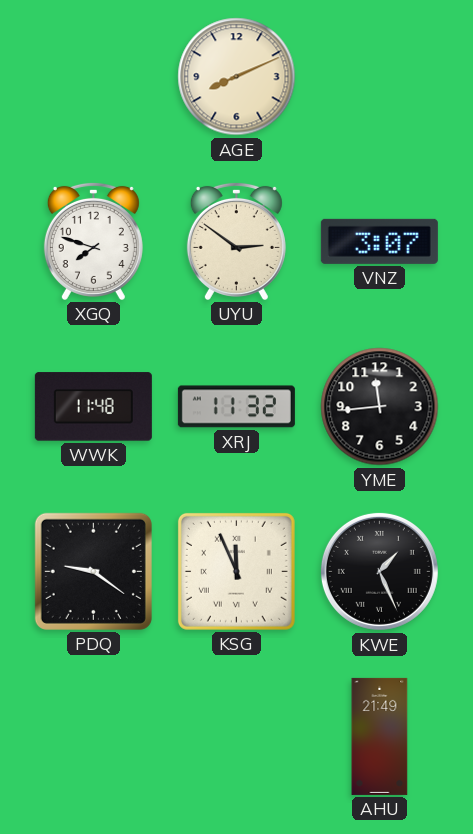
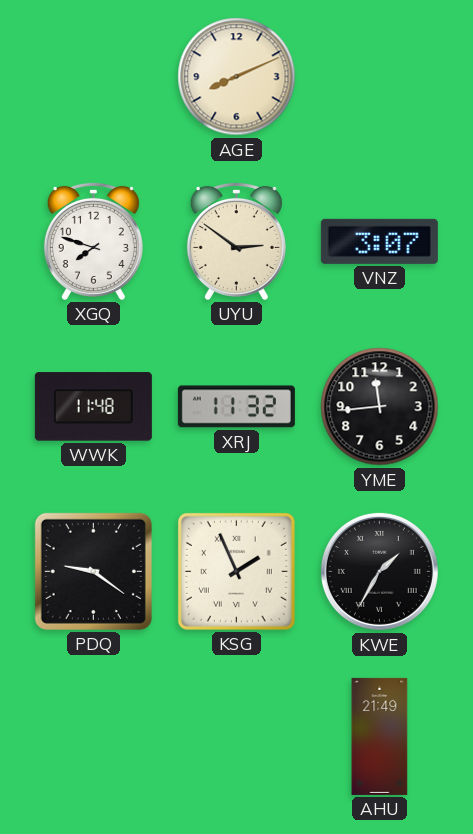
KSG: 11:56 -> 1:56
KWE: 1:26 -> 1:35
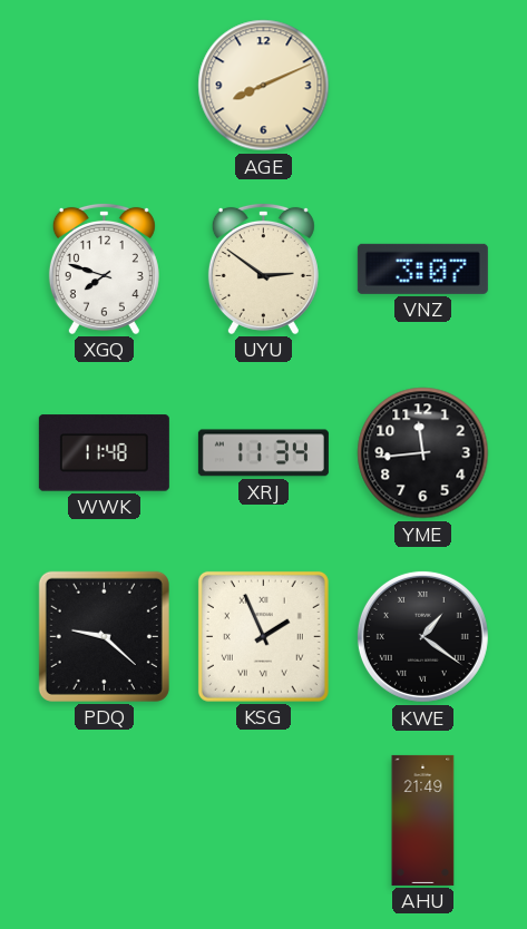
XRJ: 11:32 -> 11:34
PDQ: 9:21 -> 9:22
KWE: 1:35 -> 1:21
